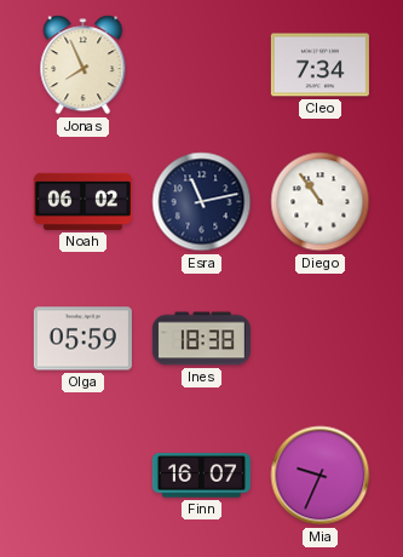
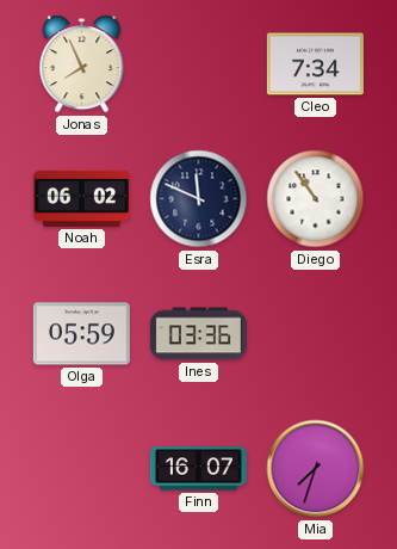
Esra: 11:13 -> 11:49
Ines: 18:38 -> 03:36
Mia: 9:34 -> 7:33
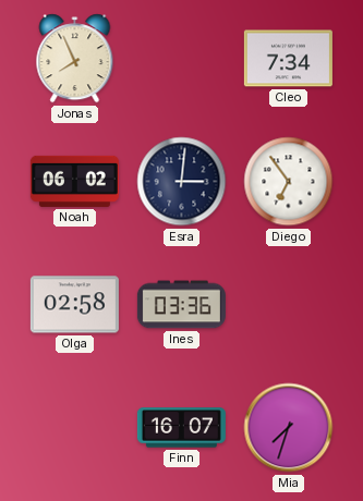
Esra: 11:49 -> 3:01
Diego: 10:54 -> 6:54
Olga: 05:59 -> 02:58
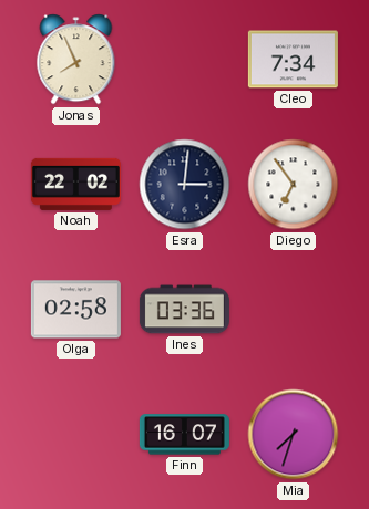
Noah: 06:02 -> 22:02
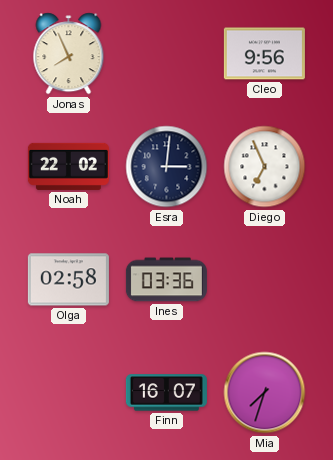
Cleo: 7:34 -> 9:56
Diego: 6:54 -> 6:56
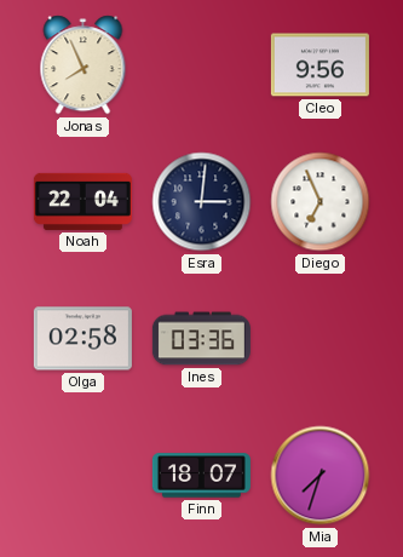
Noah: 22:02 -> 22:04
Finn: 16:07 -> 18:07
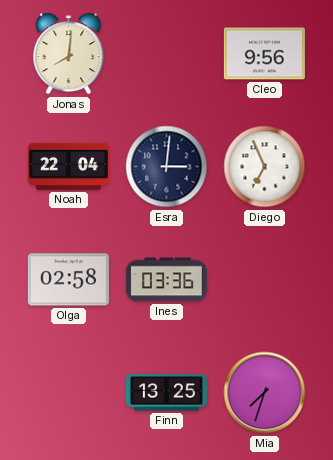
Jonas: 7:56 -> 8:01
Finn: 18:07 -> 13:25
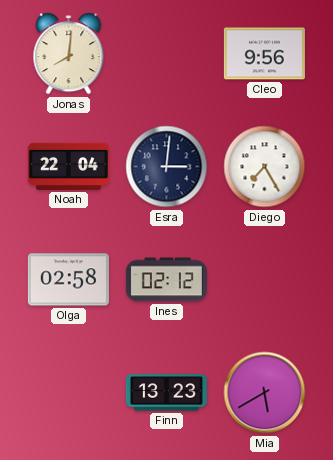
Diego: 6:56 -> 7:25
Ines: 03:36 -> 02:12
Finn: 13:25 -> 13:23
Mia: 7:33 -> 5:40
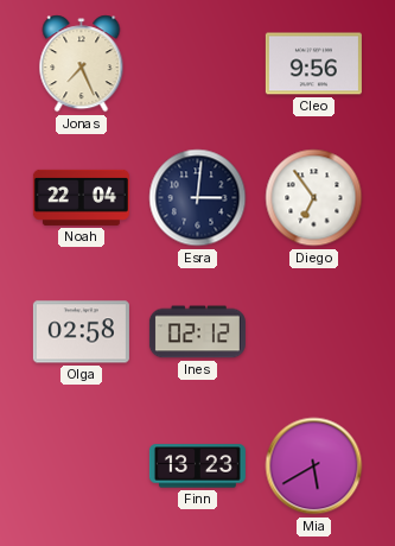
Jonas: 8:01 -> 7:26
Diego: 7:25 -> 6:54
